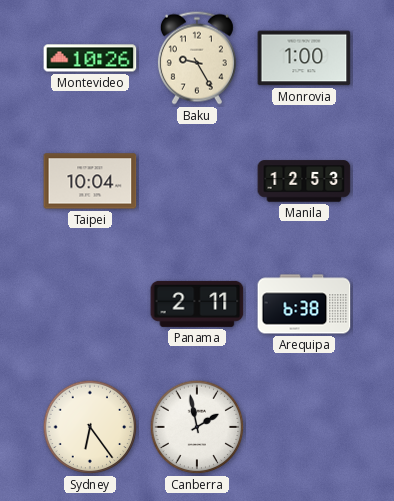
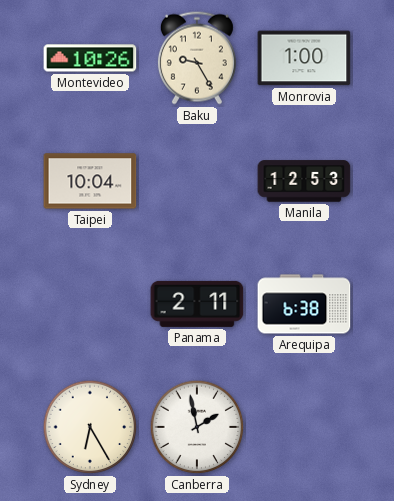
Sydney: 6:24 -> 6:25
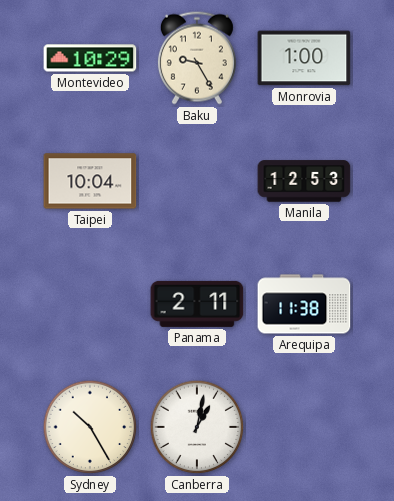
Montevideo: 10:26 -> 10:29
Arequipa: 6:38 -> 11:38
Sydney: 6:25 -> 10:25
Canberra: 1:58 -> 1:02
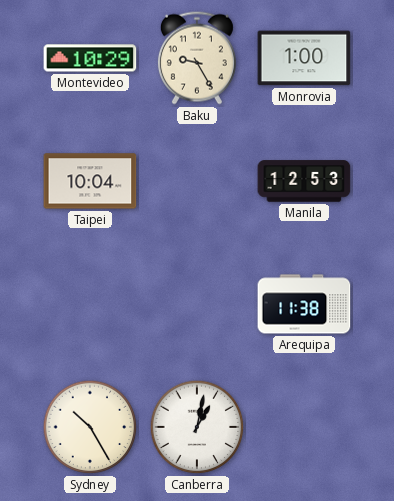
Panama: 2:11 -> none
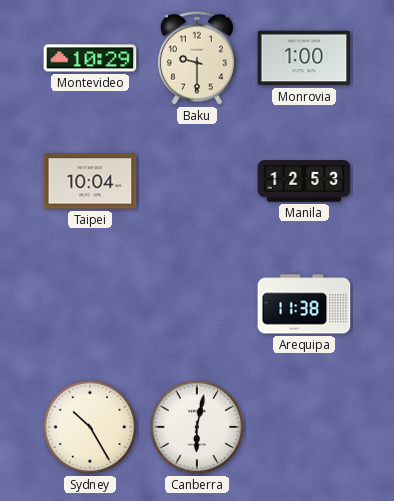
Baku: 9:25 -> 9:30
Canberra: 1:02 -> 6:02
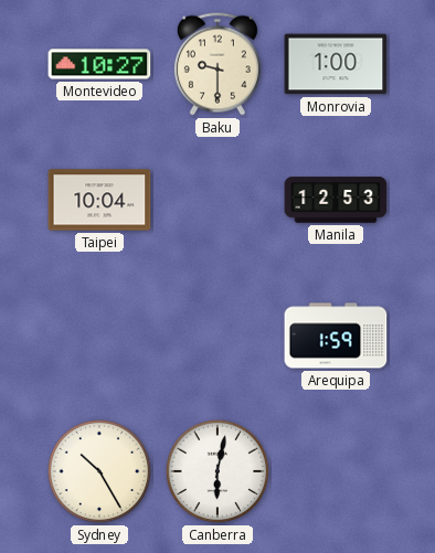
Montevideo: 10:29 -> 10:27
Arequipa: 11:38 -> 1:59
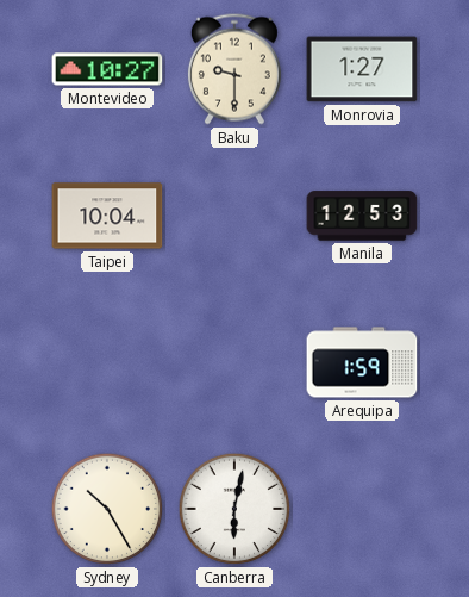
Monrovia: 1:00 -> 1:27
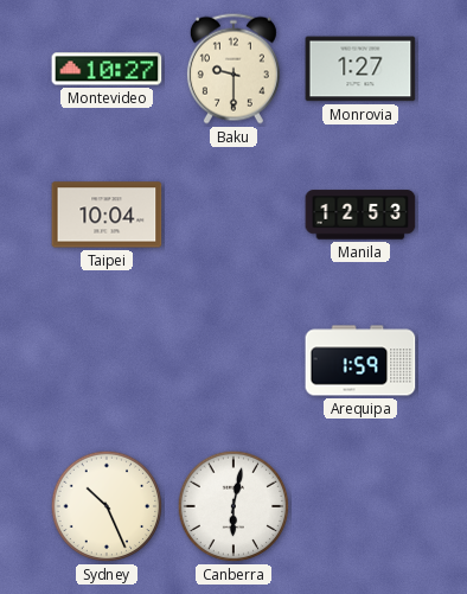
Sydney: 10:25 -> 10:26
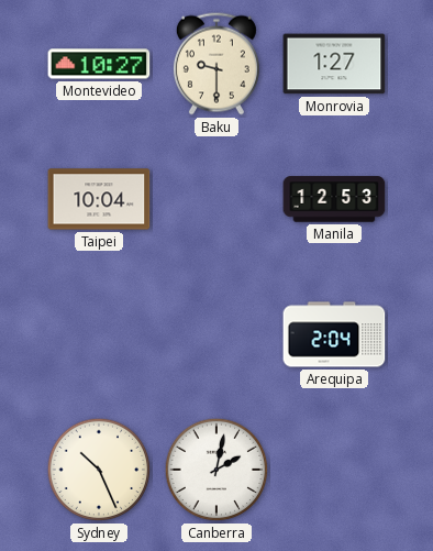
Arequipa: 1:59 -> 2:04
Canberra: 6:02 -> 2:02
